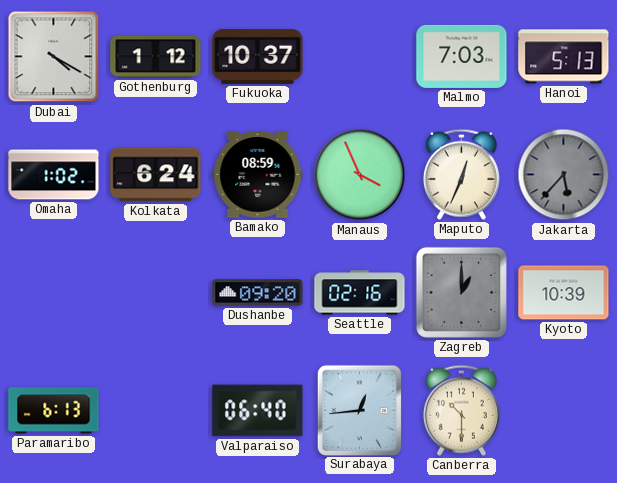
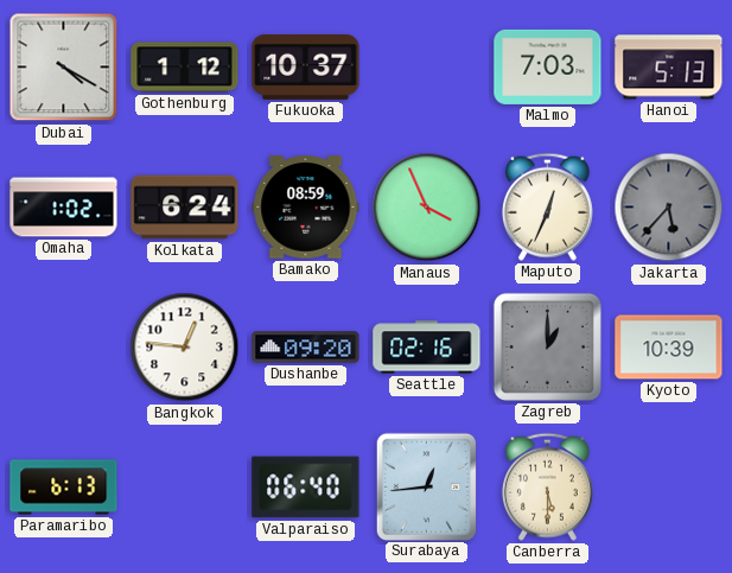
Bangkok: none -> 12:46
Canberra: 10:30 -> 5:30
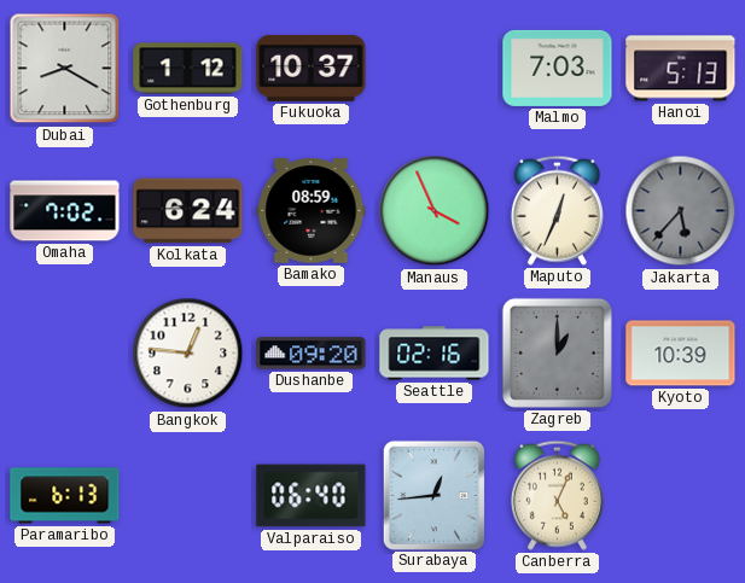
Dubai: 4:20 -> 8:20
Omaha: 1:02 -> 7:02
Canberra: 5:30 -> 5:04
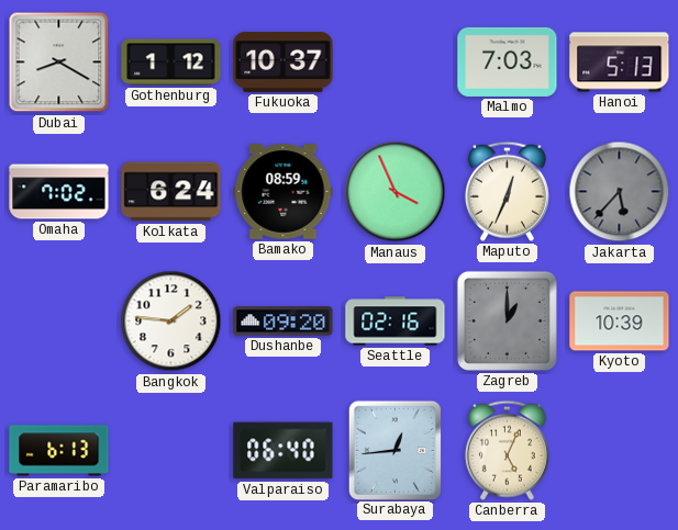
Bangkok: 12:46 -> 1:46
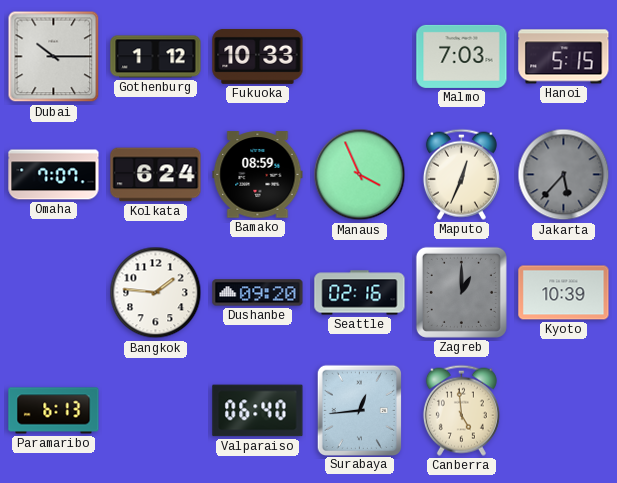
Dubai: 8:20 -> 10:15
Fukuoka: 10:37 -> 10:33
Hanoi: 5:13 -> 5:15
Omaha: 7:02 -> 7:07
Canberra: 5:04 -> 4:59
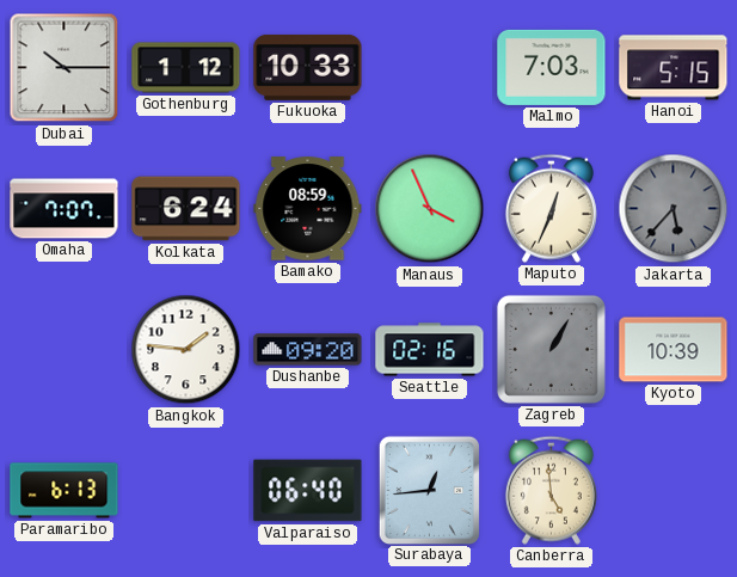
Zagreb: 1:00 -> 1:05
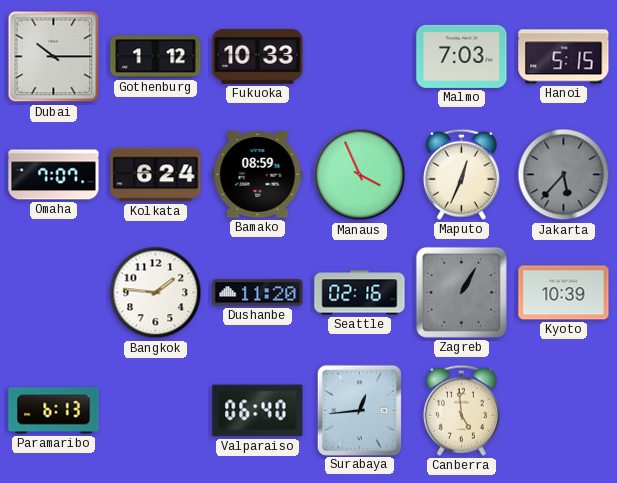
Dushanbe: 09:20 -> 11:20
